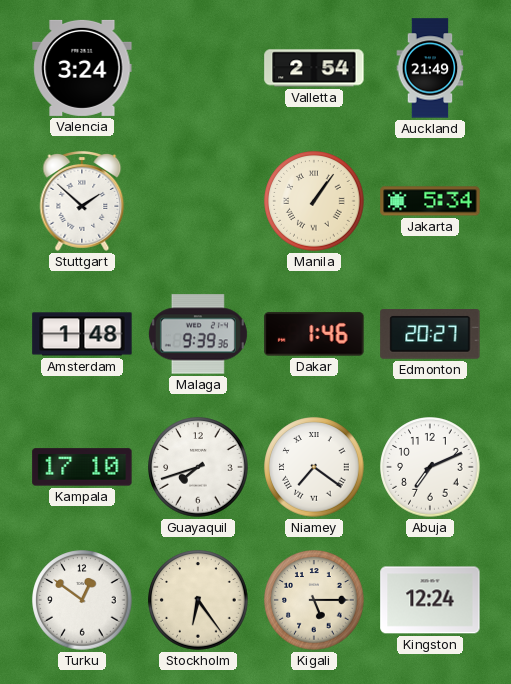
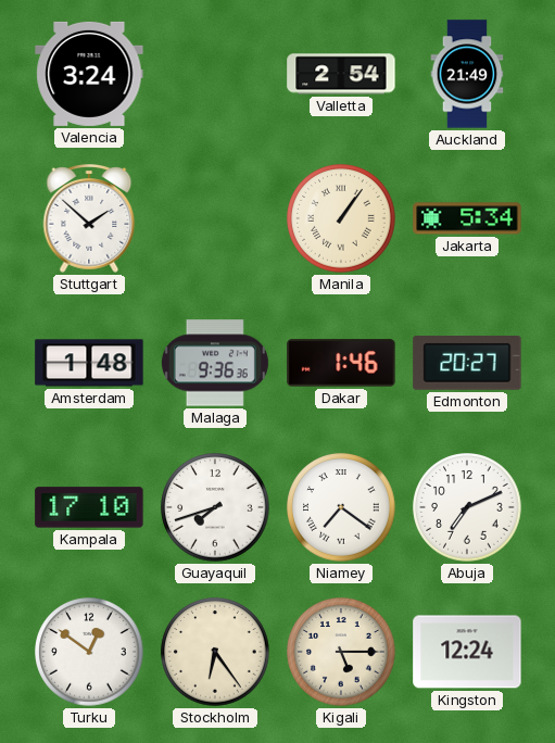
Malaga: 9:39 -> 9:36
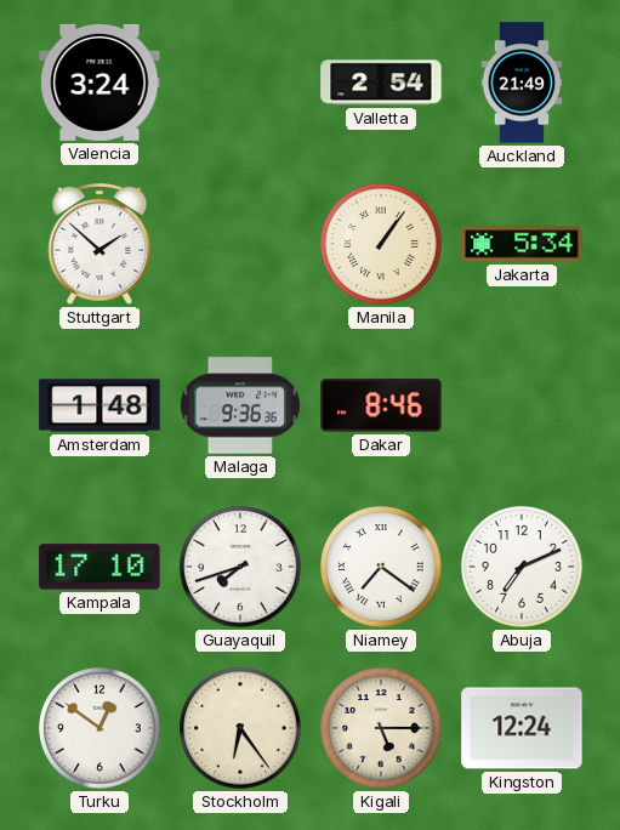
Dakar: 1:46 -> 8:46
Edmonton: 20:27 -> none
